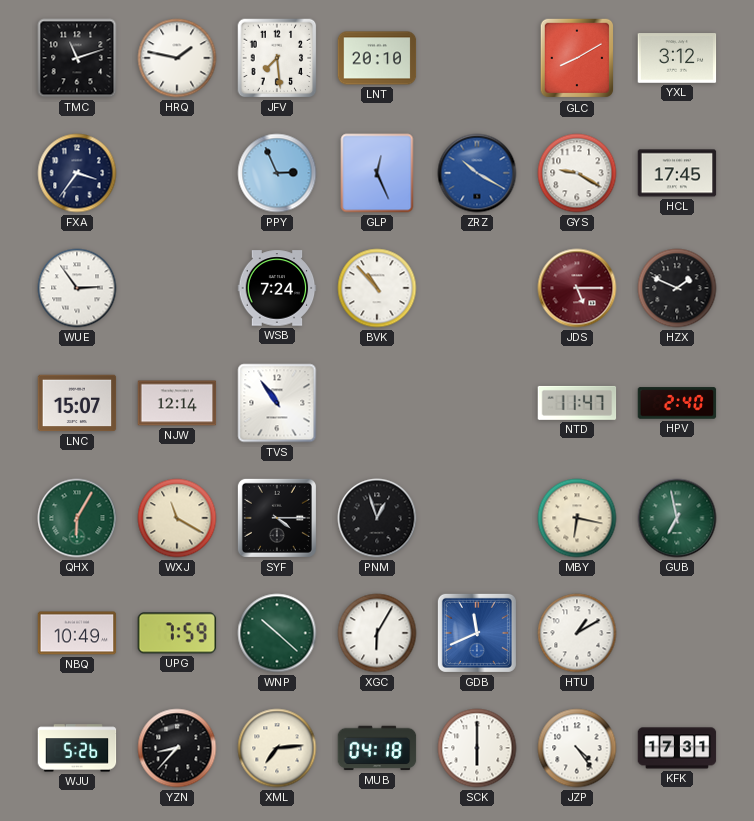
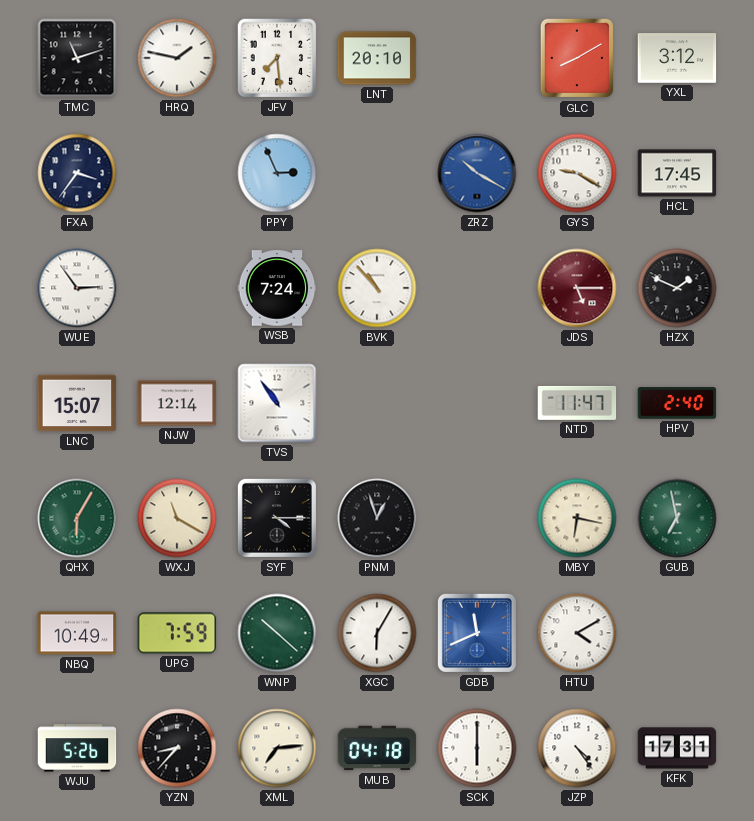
GLP: 12:26 -> none
HTU: 1:10 -> 4:10
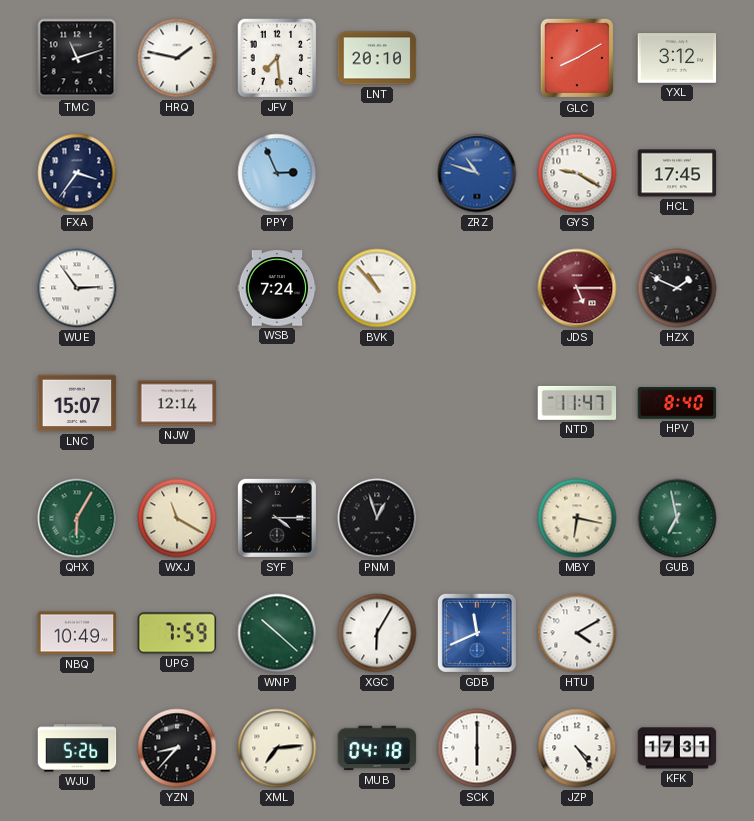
ZRZ: 10:20 -> 10:48
TVS: 10:54 -> none
HPV: 2:40 -> 8:40
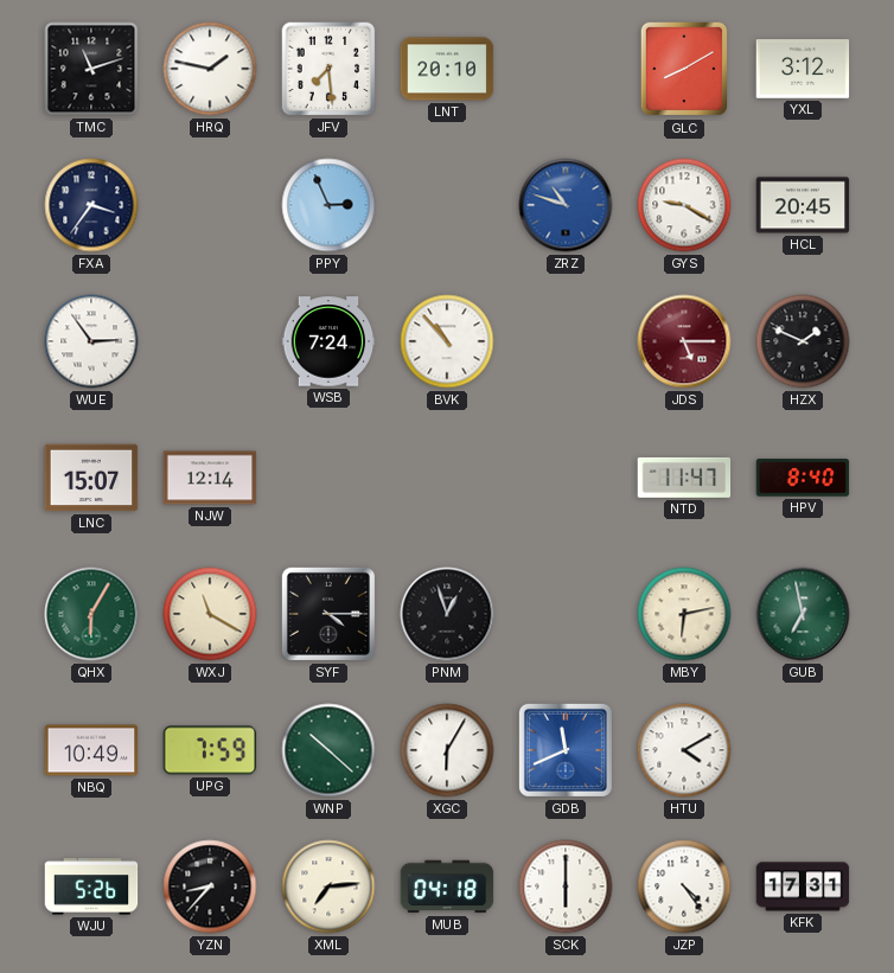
HCL: 17:45 -> 20:45
MBY: 6:17 -> 6:13
